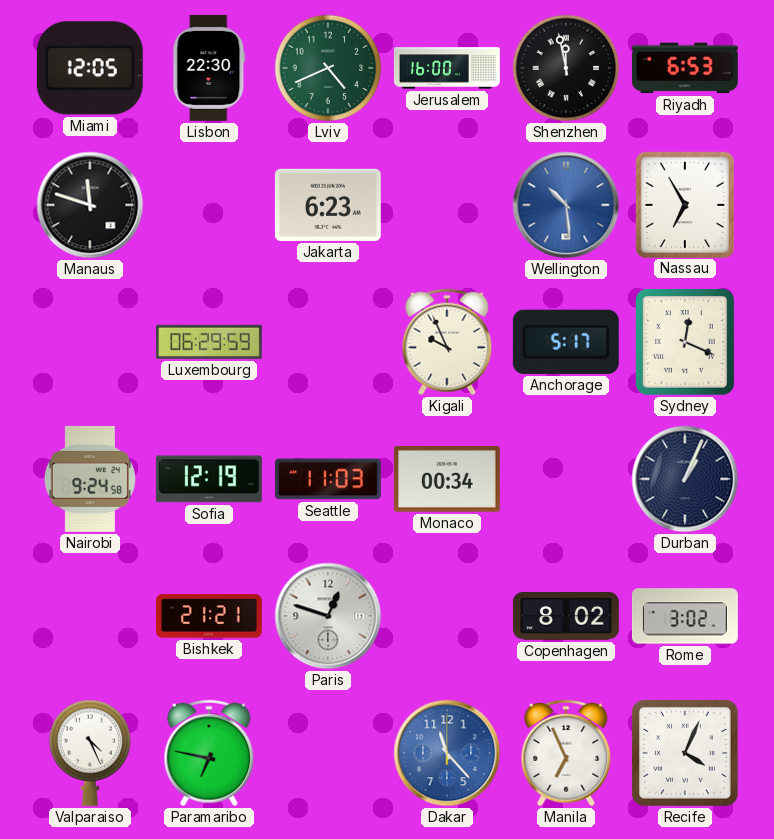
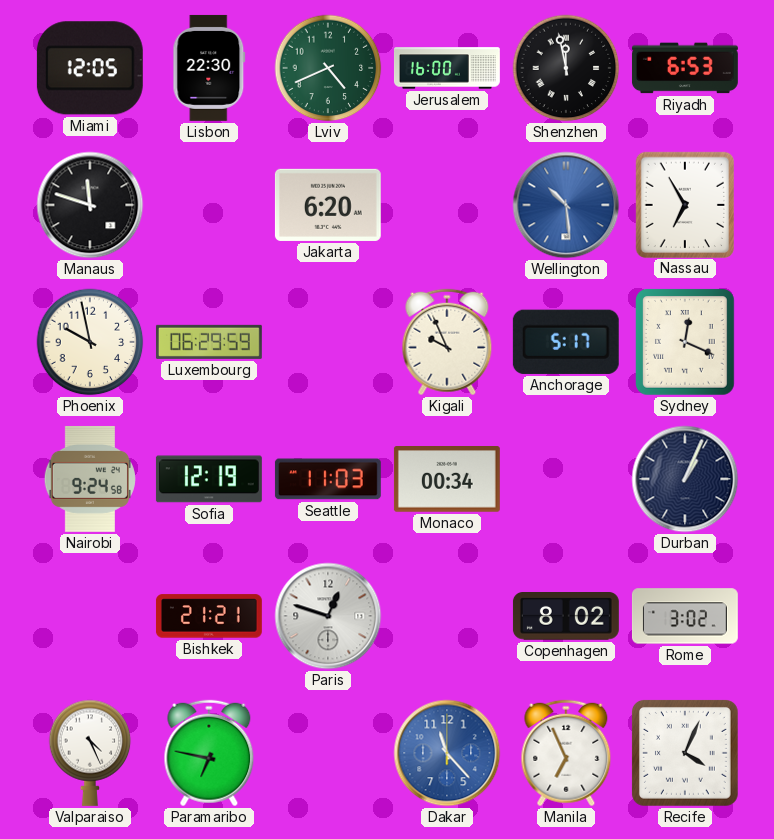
Jakarta: 6:23 -> 6:20
Phoenix: none -> 9:58
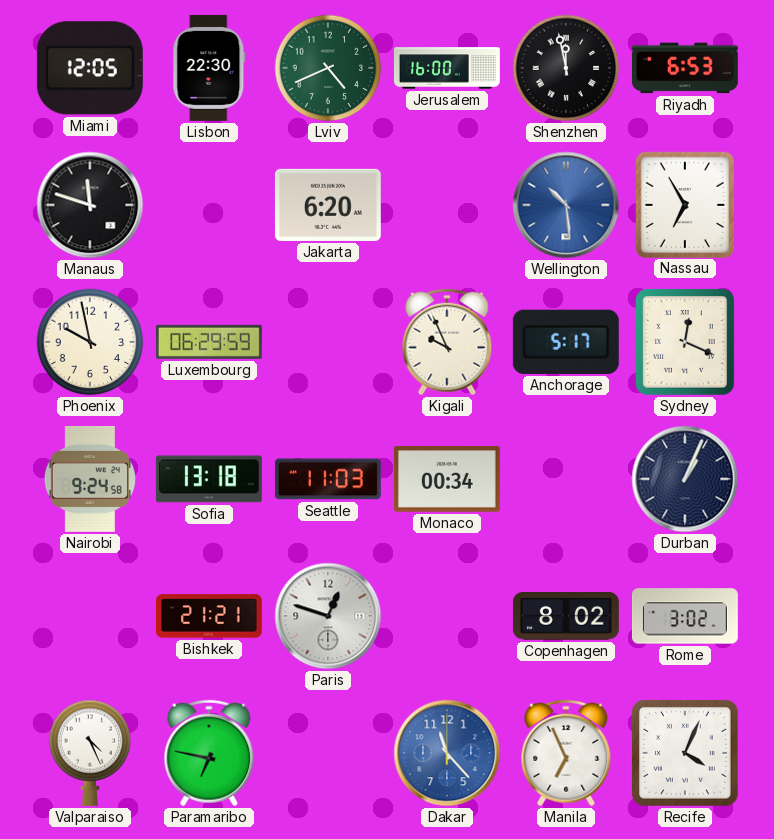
Sofia: 12:19 -> 13:18
